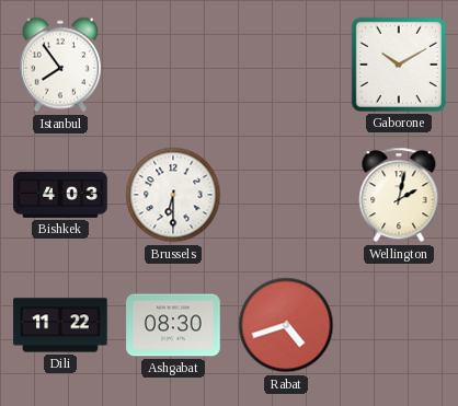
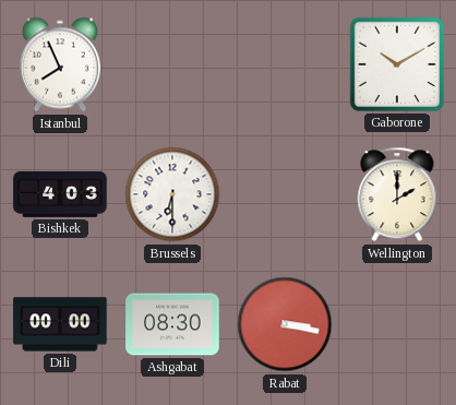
Istanbul: 7:54 -> 7:56
Wellington: 2:02 -> 2:00
Dili: 11:22 -> 00:00
Rabat: 4:42 -> 3:17
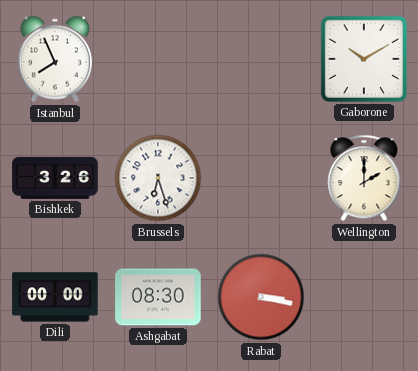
Bishkek: 4:03 -> 3:26
Brussels: 6:30 -> 6:27
